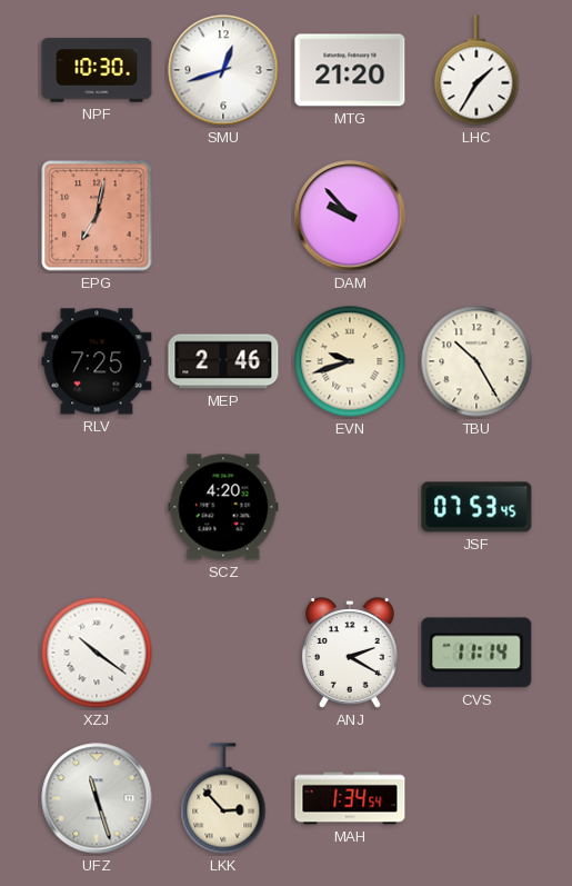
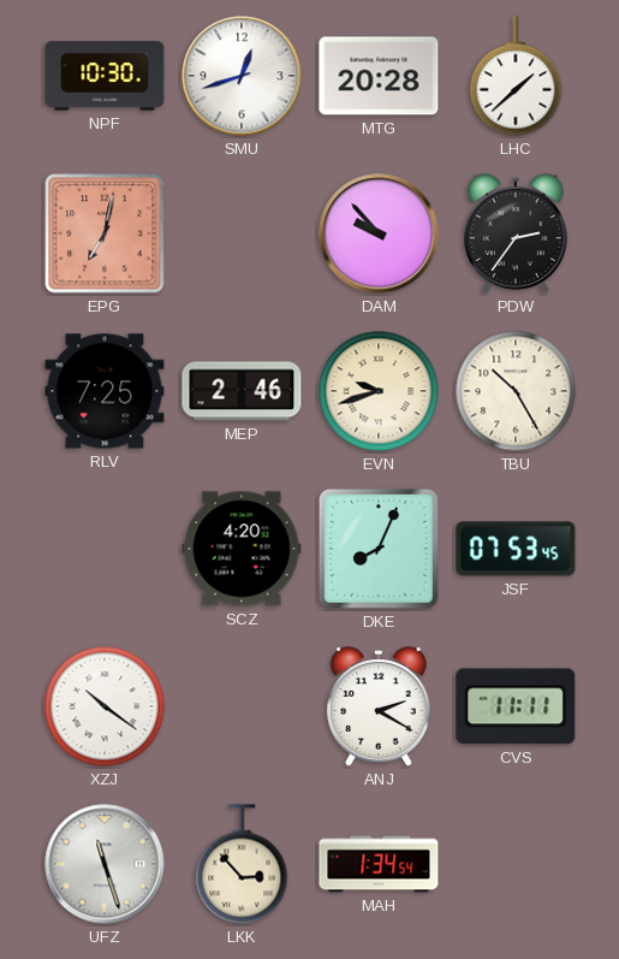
MTG: 21:20 -> 20:28
LHC: 1:35 -> 1:38
PDW: none -> 2:36
DKE: none -> 8:04
CVS: 11:14 -> 11:11
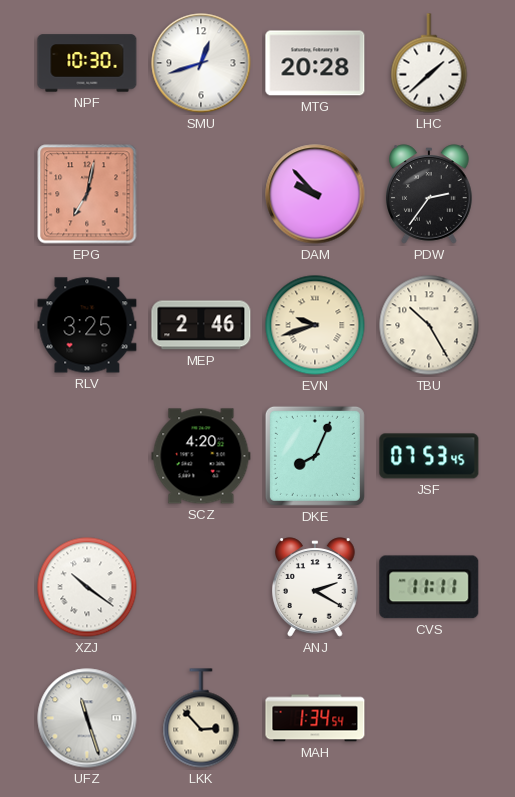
RLV: 7:25 -> 3:25
